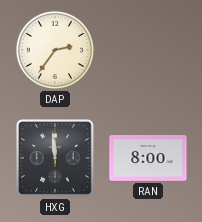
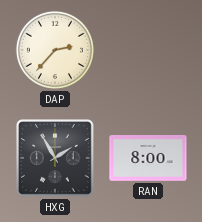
DAP: 2:36 -> 2:37
HXG: 11:59 -> 1:55
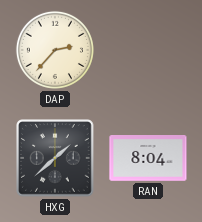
HXG: 1:55 -> 1:38
RAN: 8:00 -> 8:04
